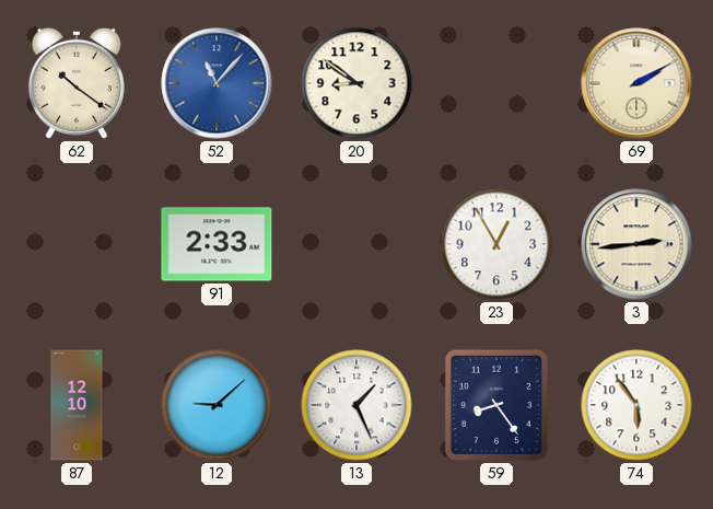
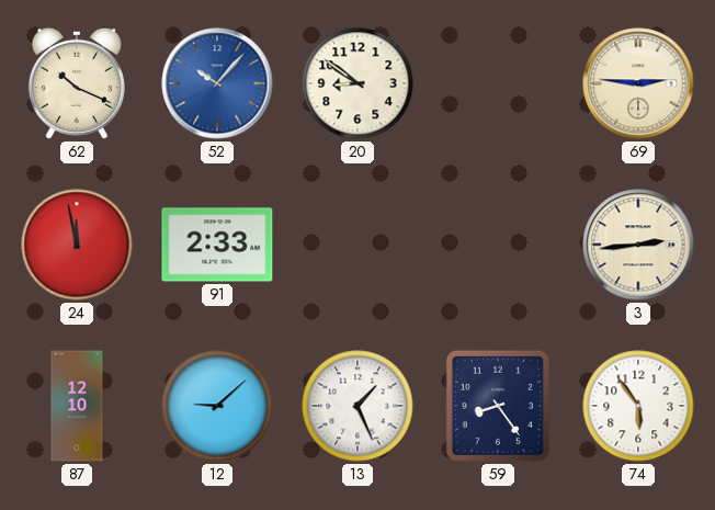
62: 10:21 -> 10:19
52: 11:07 -> 10:07
69: 2:10 -> 2:46
24: none -> 11:58
23: 12:55 -> none
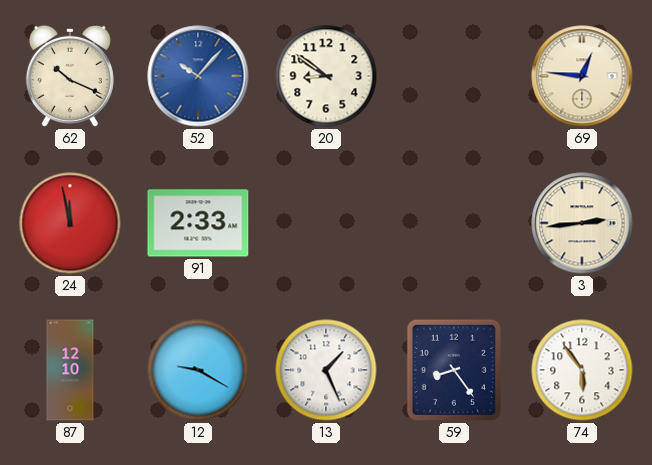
69: 2:46 -> 12:46
12: 9:08 -> 9:20
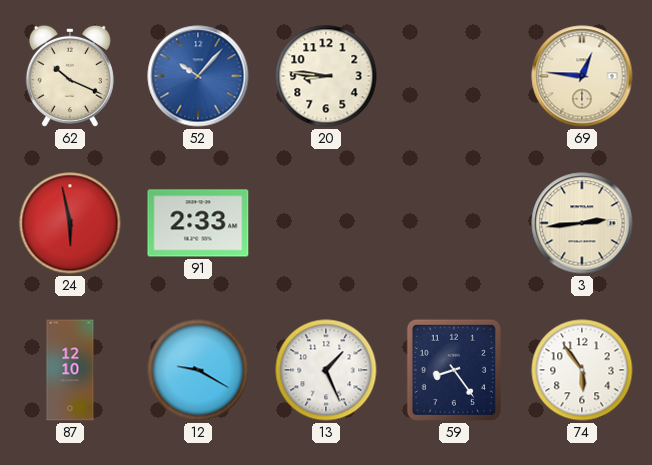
20: 8:51 -> 8:46
24: 11:58 -> 5:58
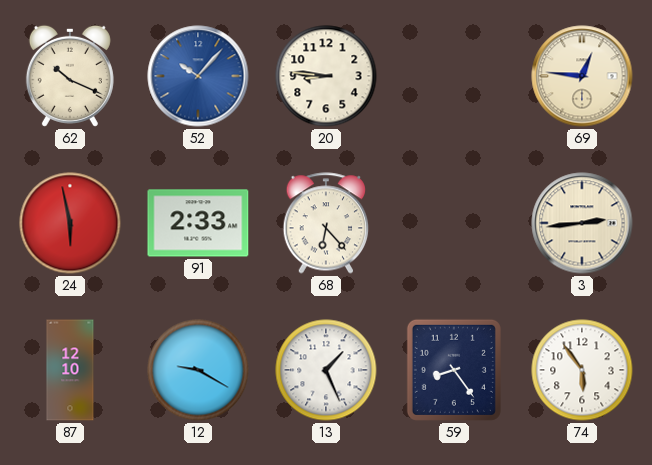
68: none -> 6:23
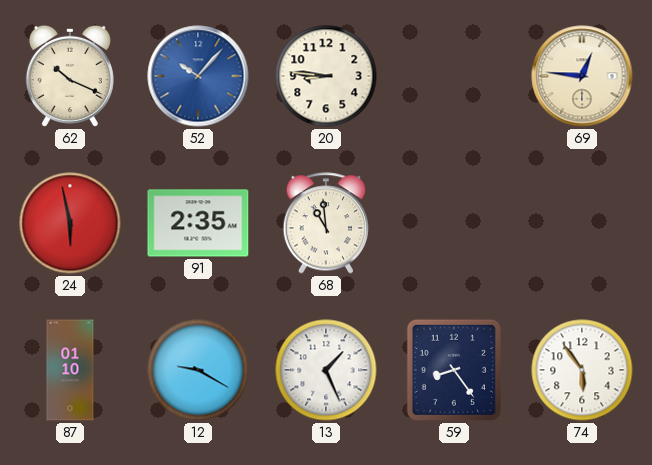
91: 2:33 -> 2:35
68: 6:23 -> 10:59
3: 2:44 -> none
87: 12:10 -> 01:10
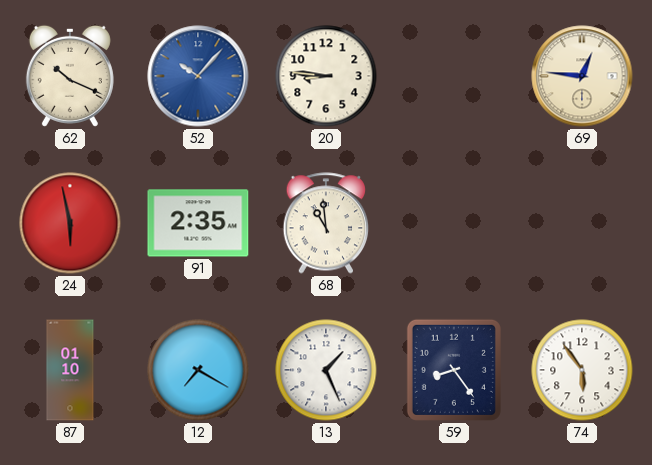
12: 9:20 -> 7:20
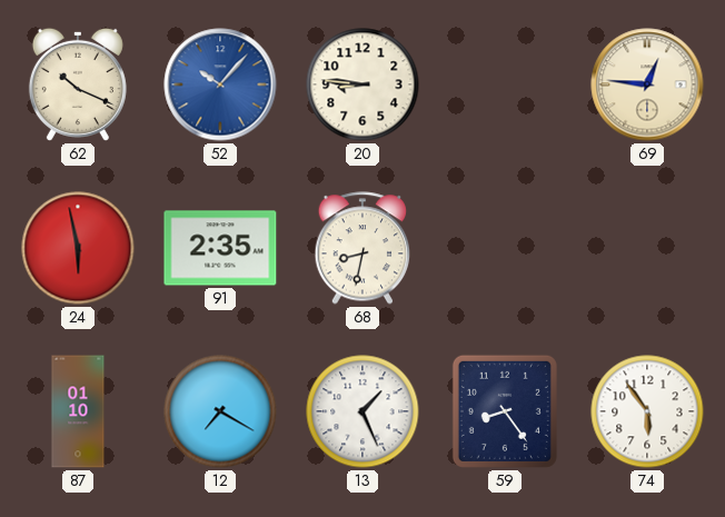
68: 10:59 -> 8:32
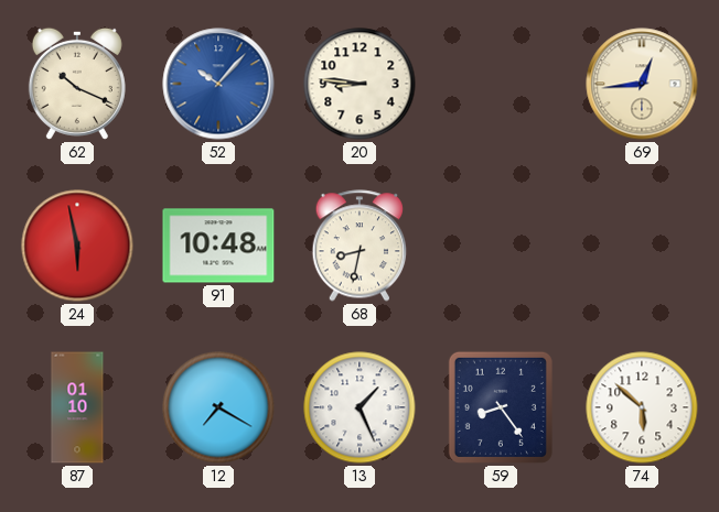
69: 12:46 -> 12:44
91: 2:35 -> 10:48
74: 5:54 -> 5:52
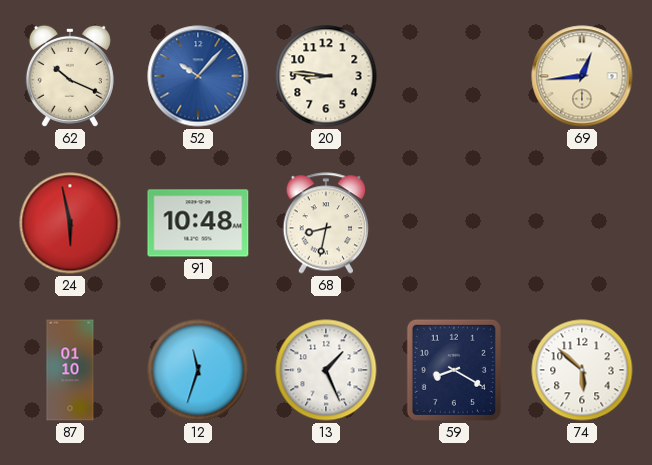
12: 7:20 -> 11:33
59: 8:24 -> 8:20
